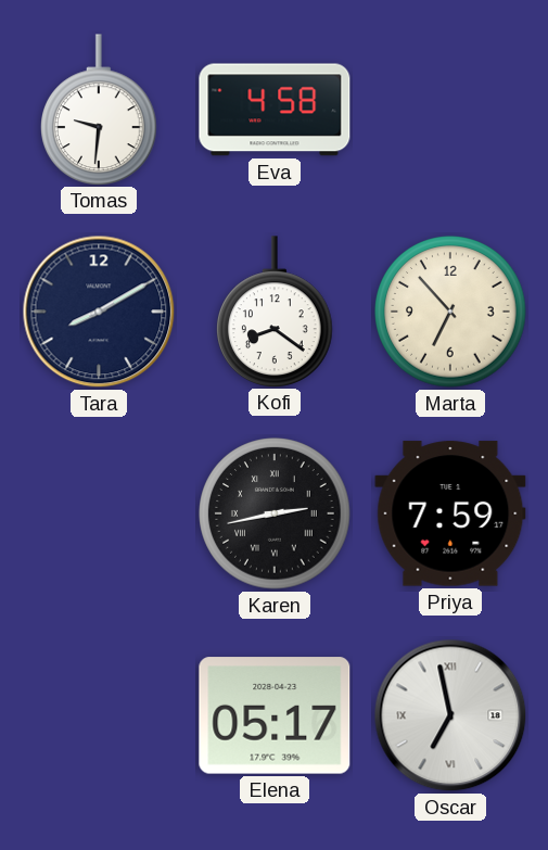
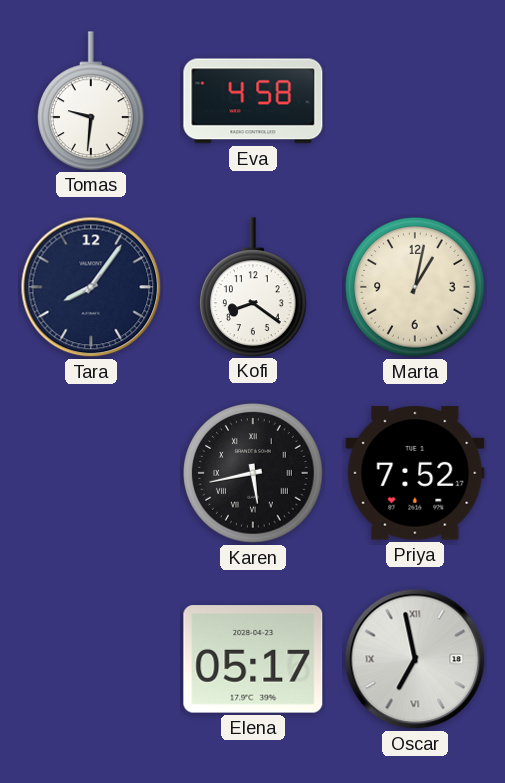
Tara: 8:10 -> 8:06
Marta: 6:53 -> 1:02
Karen: 2:43 -> 5:43
Priya: 7:59 -> 7:52
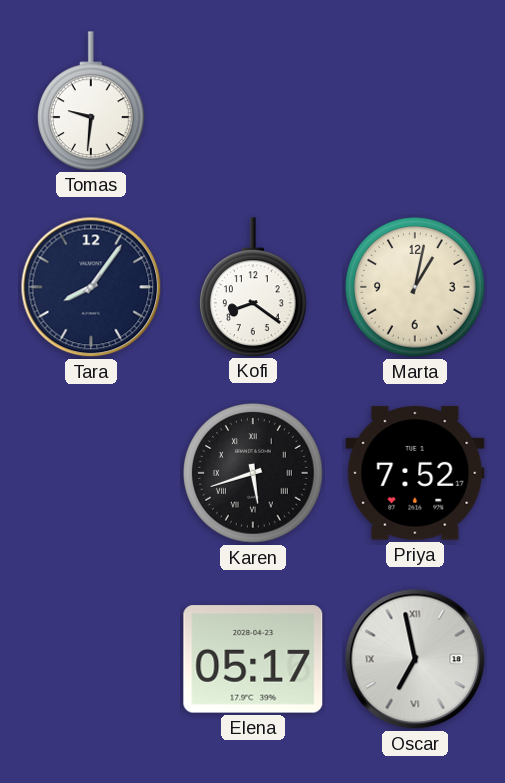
Eva: 4:58 -> none
Karen: 5:43 -> 5:42
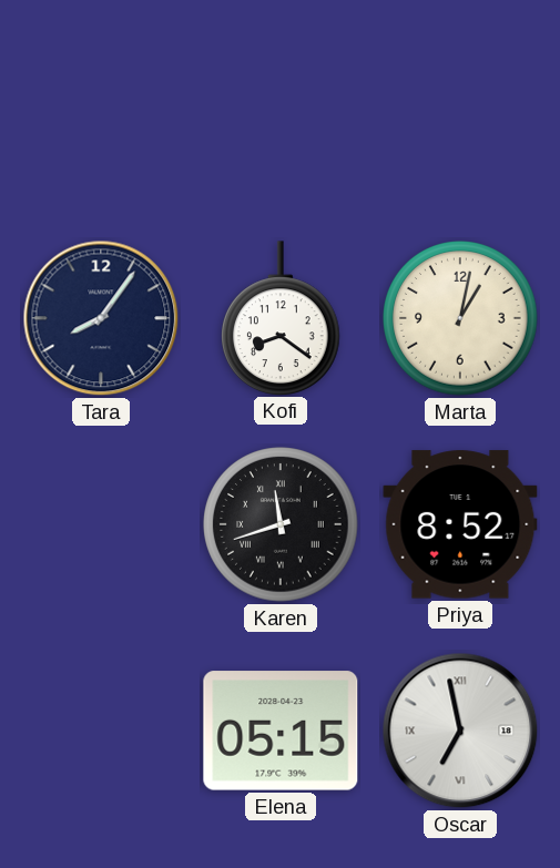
Tomas: 9:31 -> none
Karen: 5:42 -> 11:42
Priya: 7:52 -> 8:52
Elena: 05:17 -> 05:15
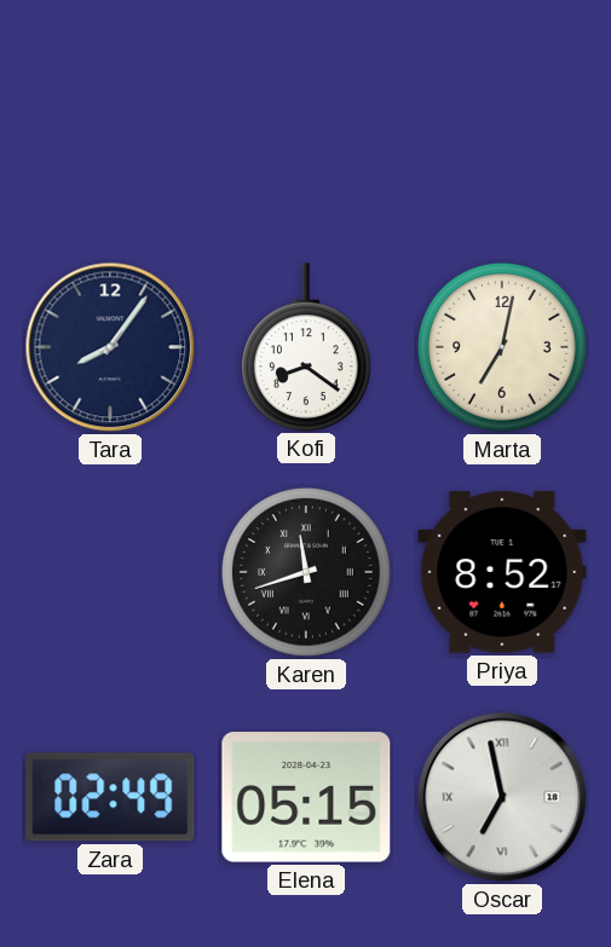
Marta: 1:02 -> 7:02
Zara: none -> 02:49
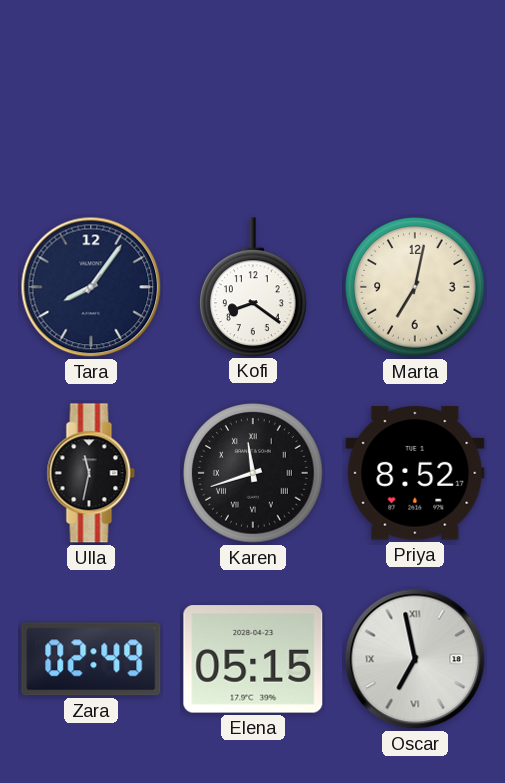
Ulla: none -> 11:32
